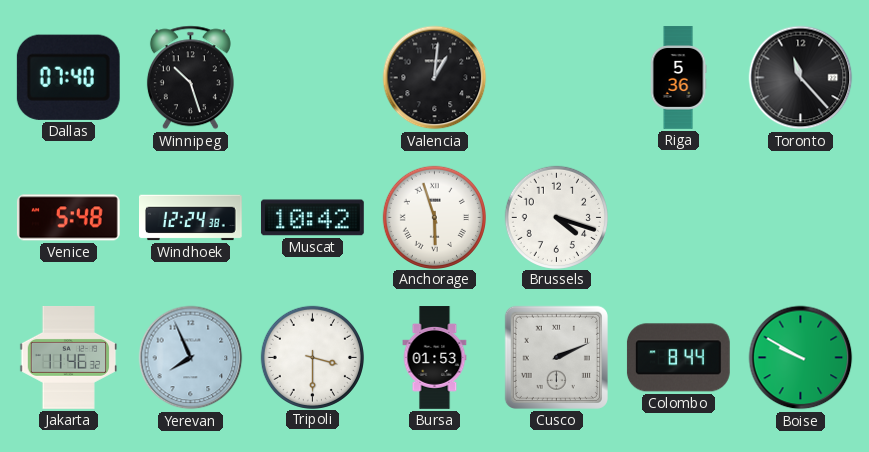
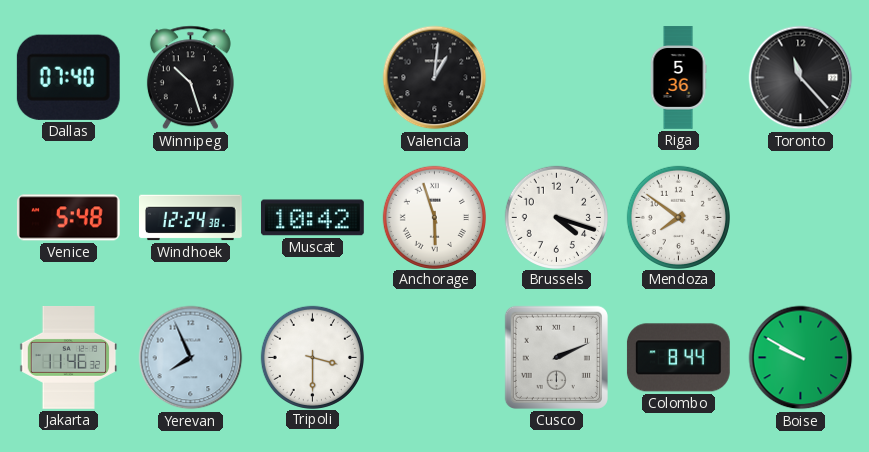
Mendoza: none -> 7:51
Bursa: 01:53 -> none
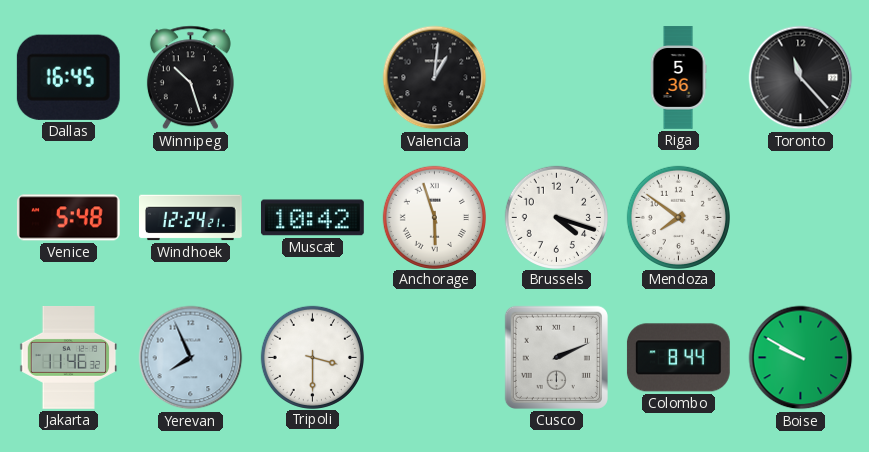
Dallas: 07:40 -> 16:45
Windhoek: 12:24:38 -> 12:24:21
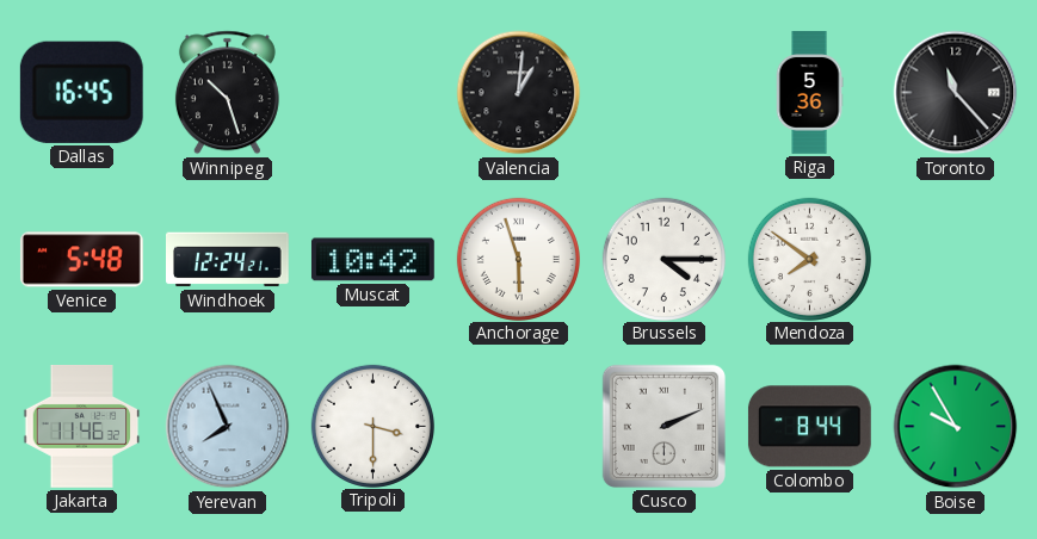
Brussels: 4:18 -> 4:15
Boise: 9:50 -> 9:55
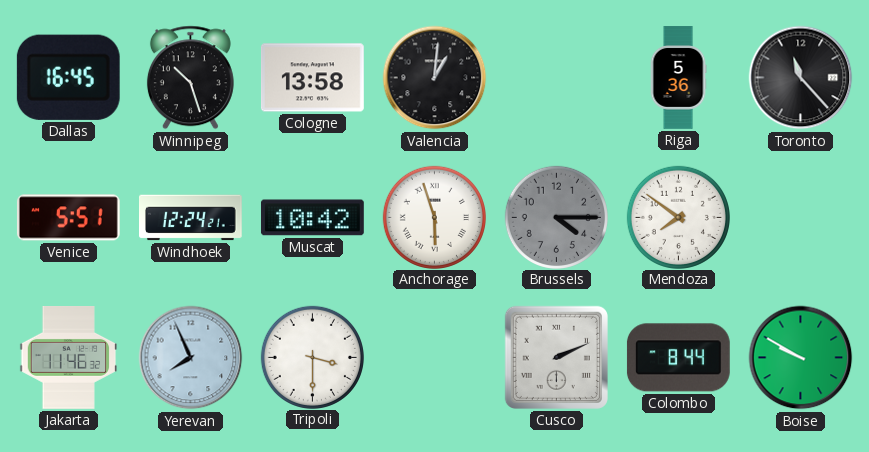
Cologne: none -> 13:58
Venice: 5:48 -> 5:51
Brussels dial: white -> grey
Boise: 9:55 -> 9:50
